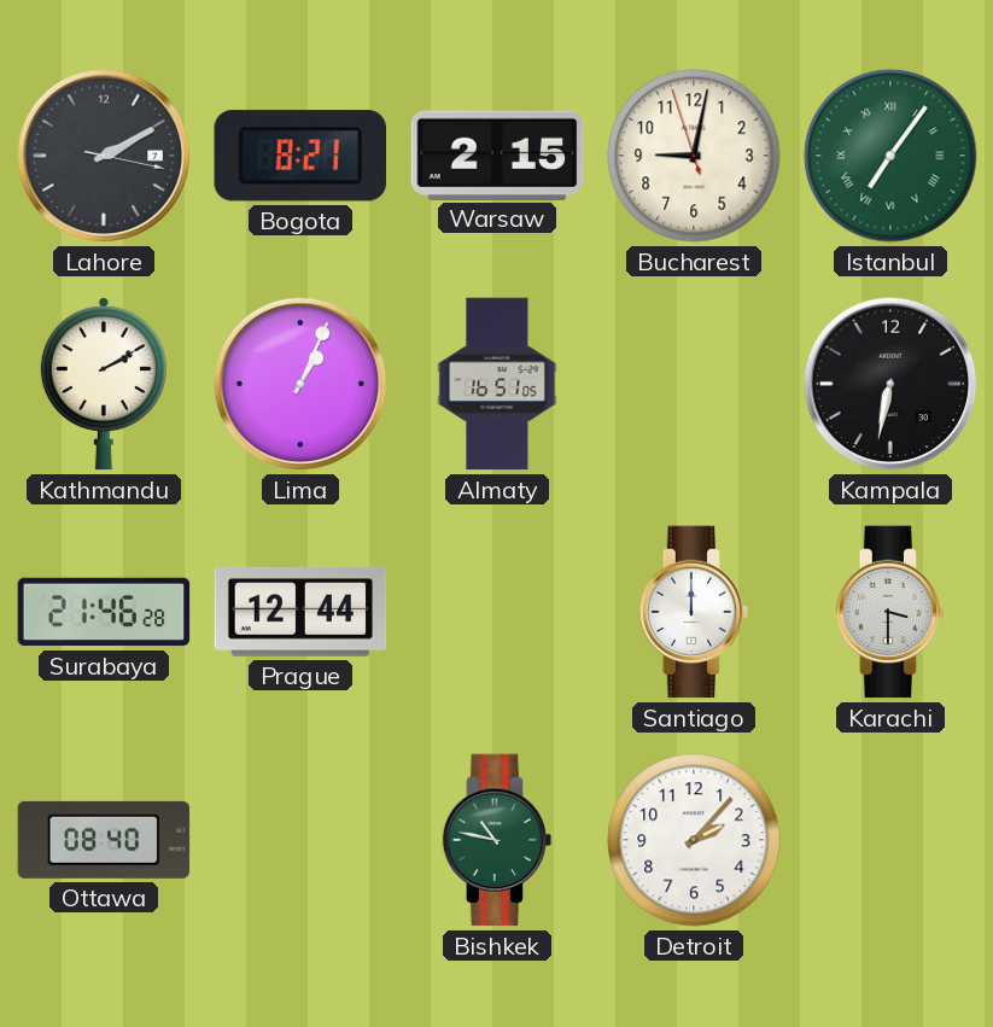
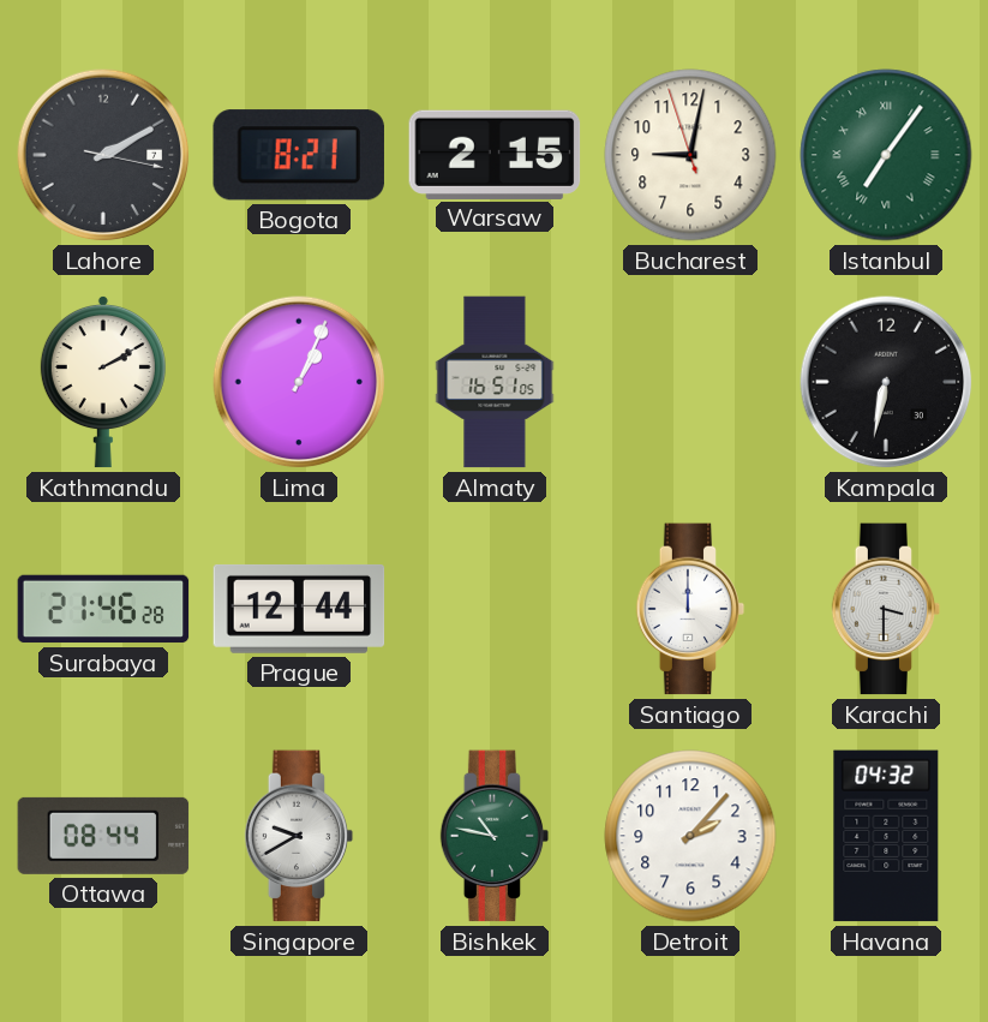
Ottawa: 08:40 -> 08:44
Singapore: none -> 9:40
Havana: none -> 04:32
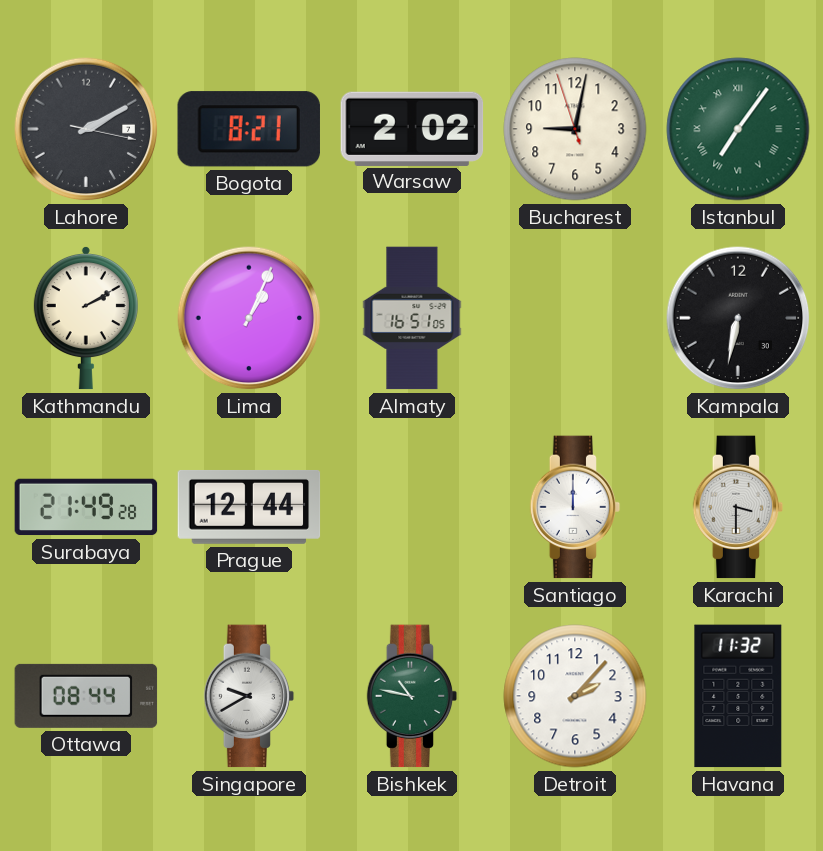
Warsaw: 2:15 -> 2:02
Surabaya: 21:46 -> 21:49
Havana: 04:32 -> 11:32
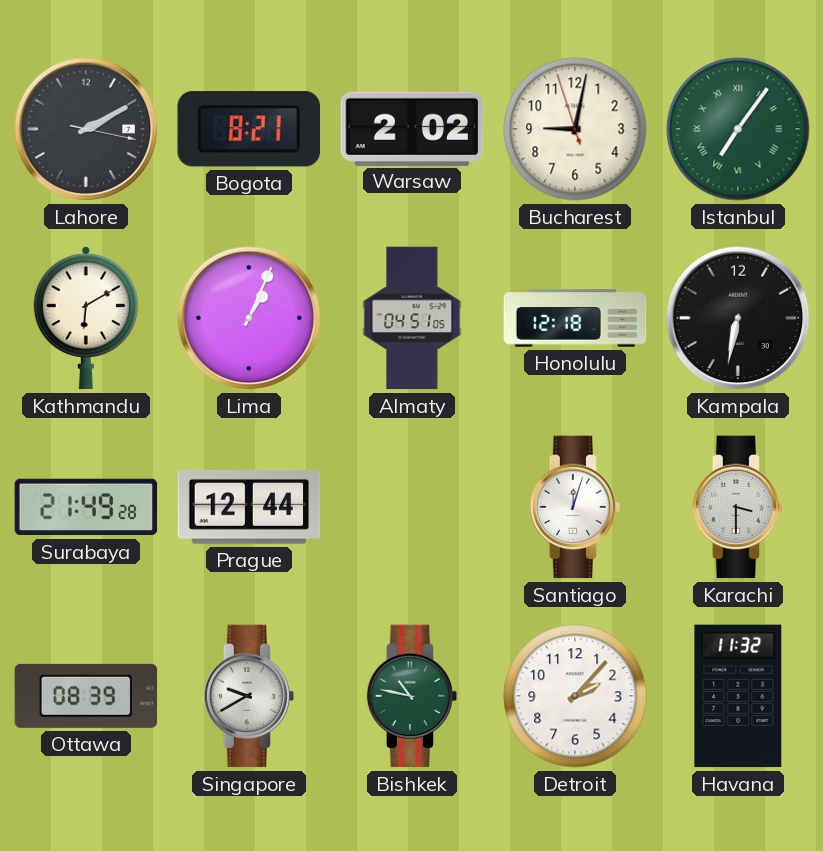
Kathmandu: 2:10 -> 6:10
Almaty: 16:51 -> 04:51
Honolulu: none -> 12:18
Santiago: 12:00 -> 12:03
Ottawa: 08:44 -> 08:39
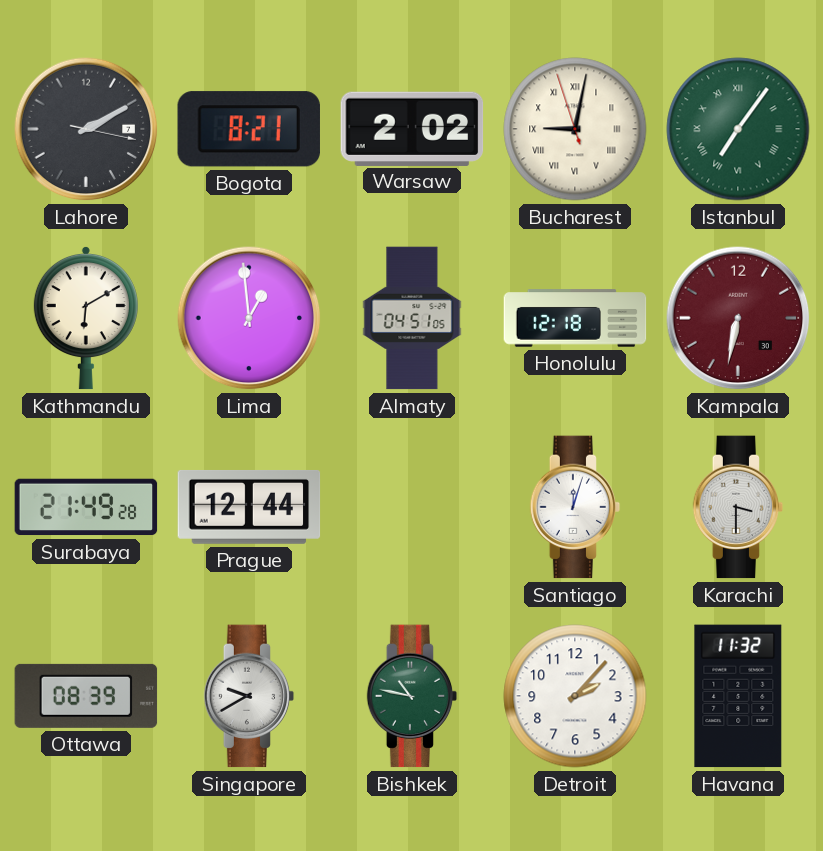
Bucharest numerals: Arabic -> Roman
Lima: 1:04 -> 12:59
Kampala dial: black -> burgundy
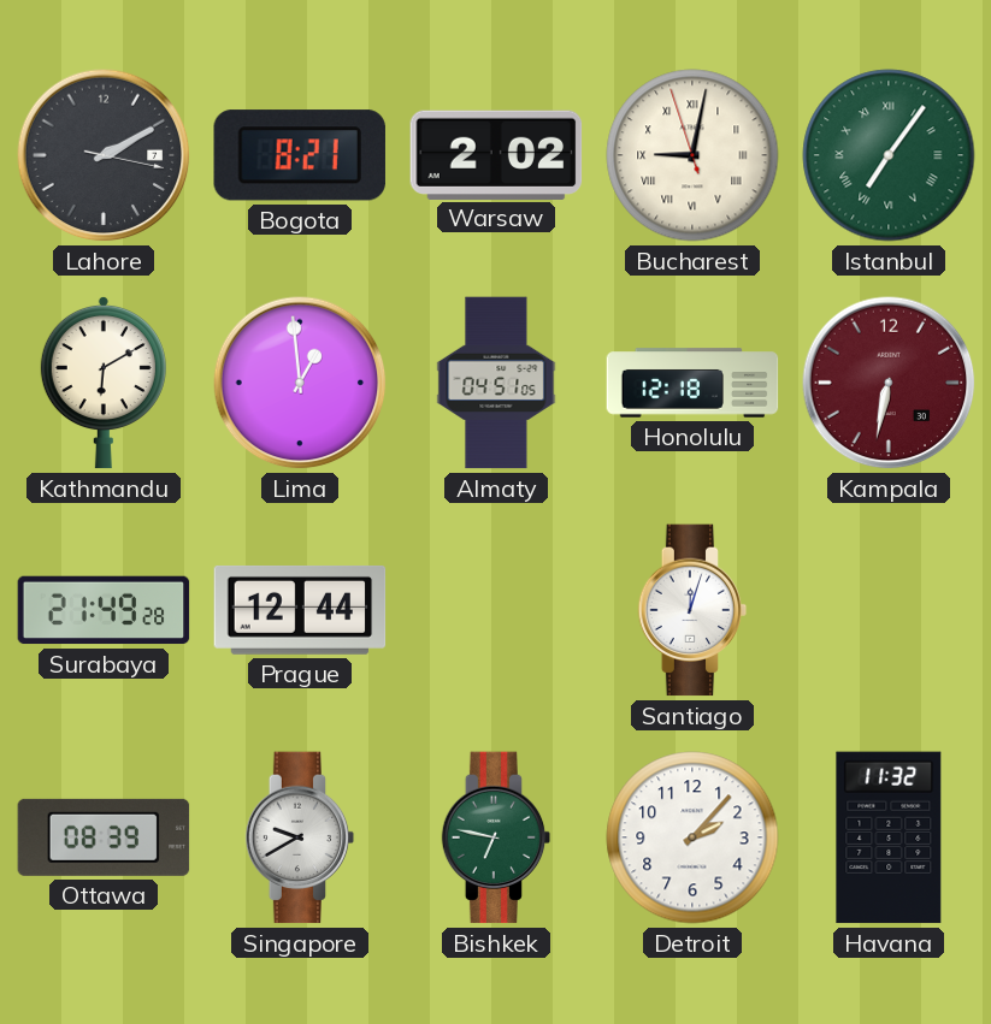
Karachi: 3:30 -> none
Bishkek: 10:47 -> 6:47
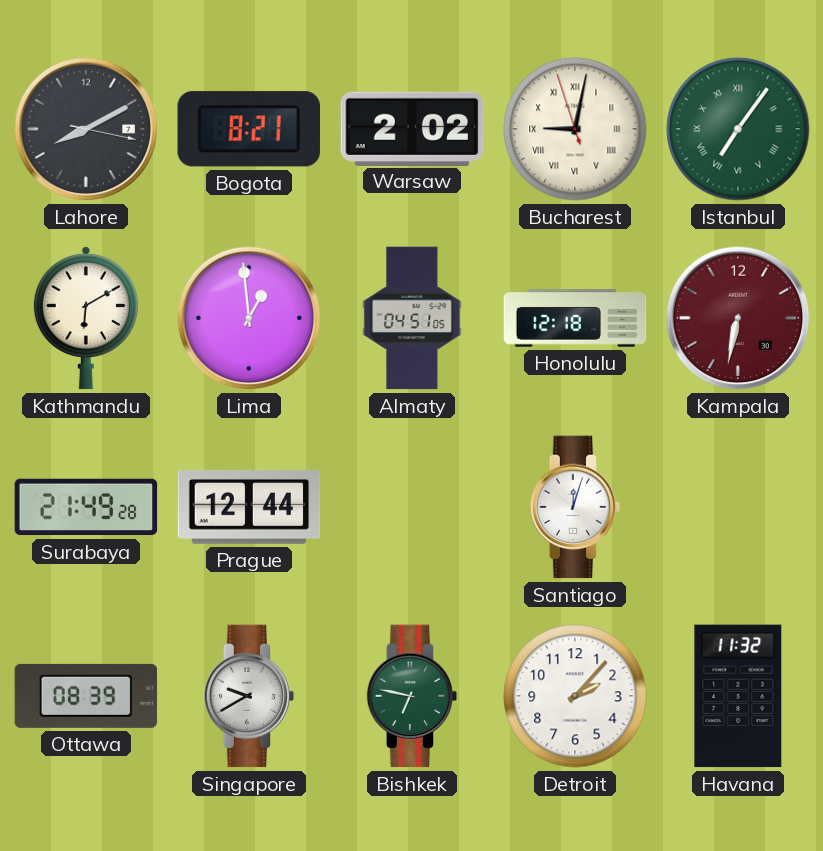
Lahore: 2:10 -> 8:10
